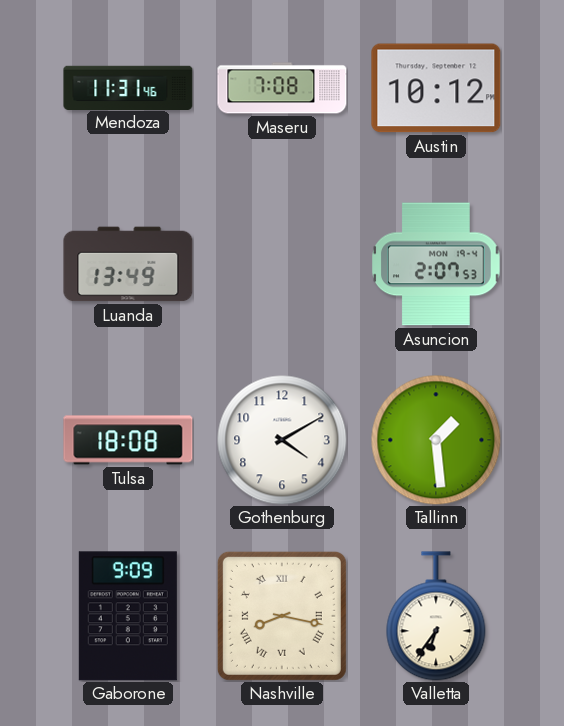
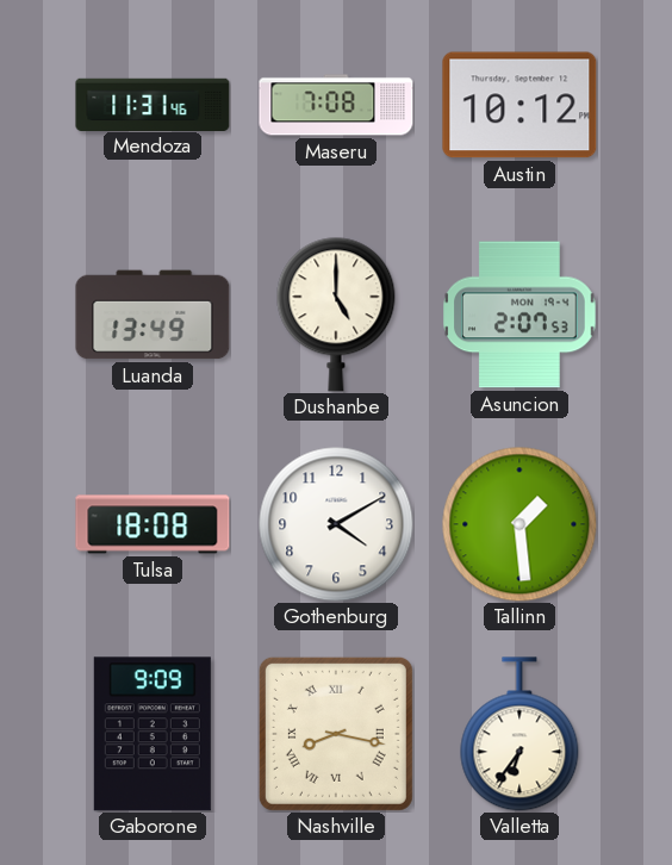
Dushanbe: none -> 5:00
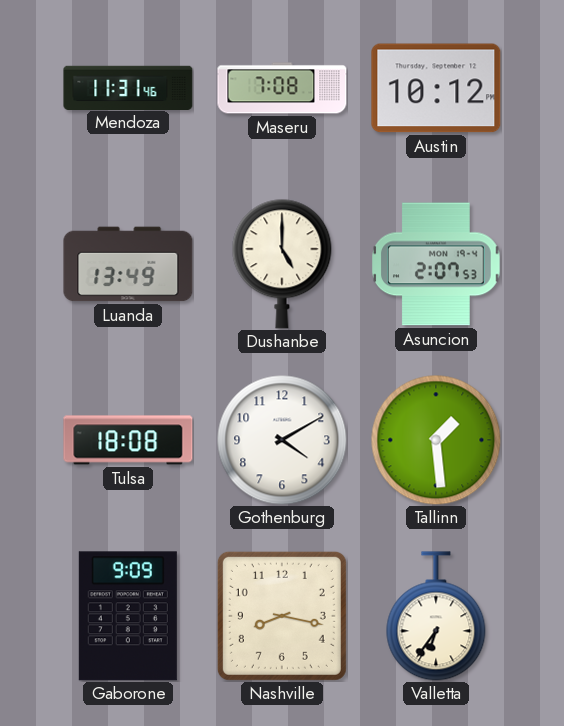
Nashville numerals: Roman -> Arabic
